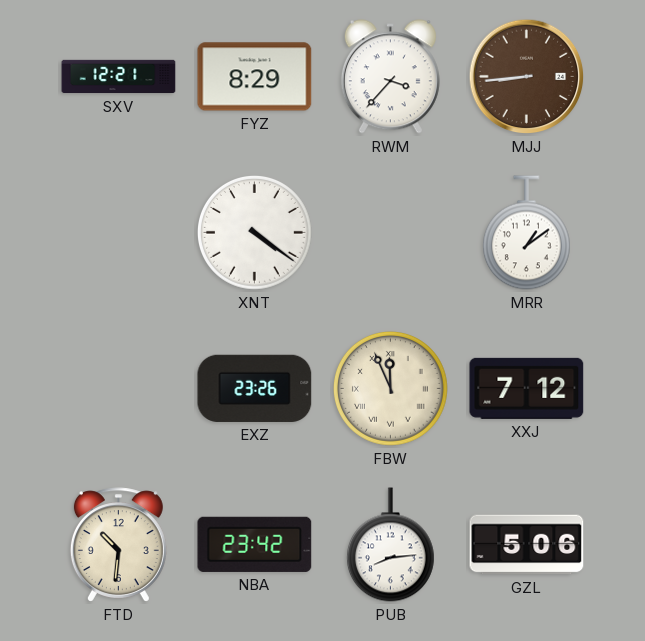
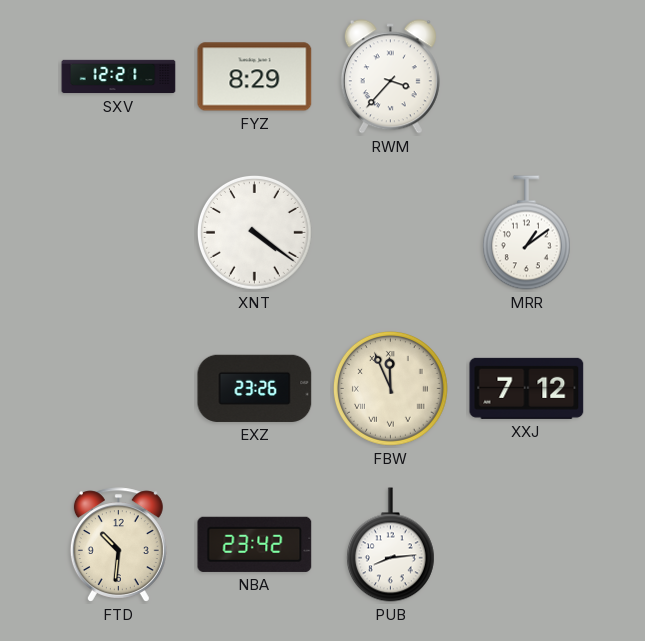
MJJ: 8:44 -> none
GZL: 5:06 -> none
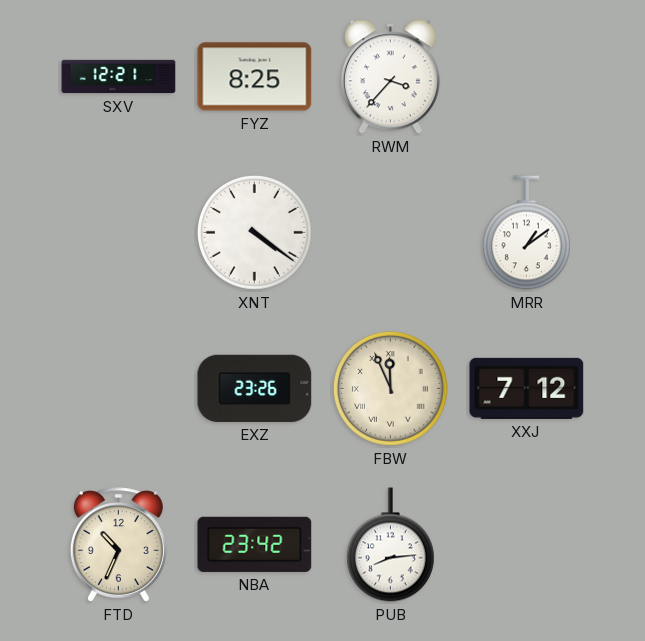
FYZ: 8:29 -> 8:25
FTD: 10:31 -> 10:34
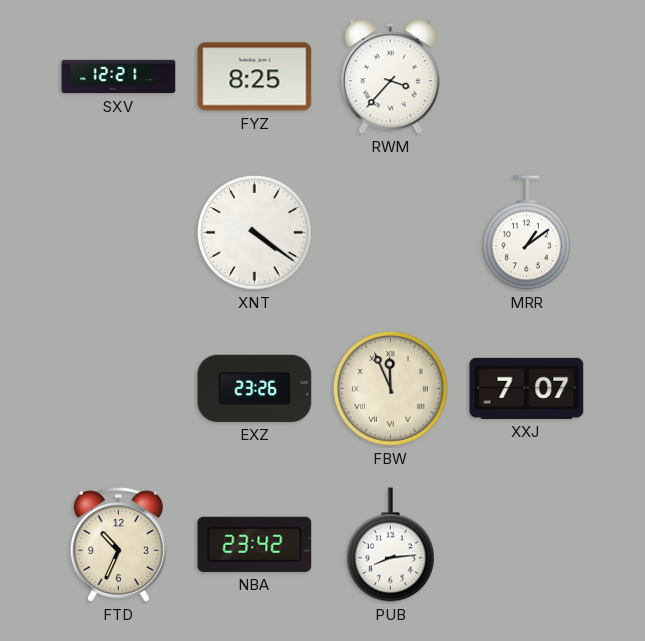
XXJ: 7:12 -> 7:07
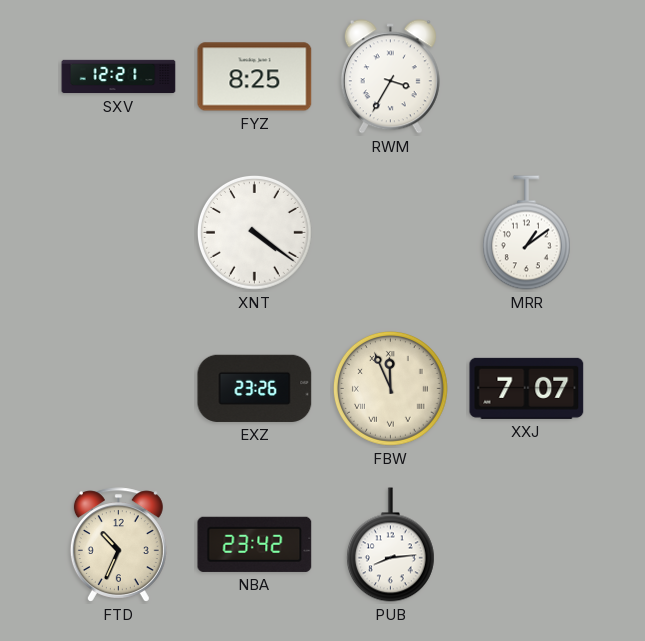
RWM: 3:37 -> 3:35
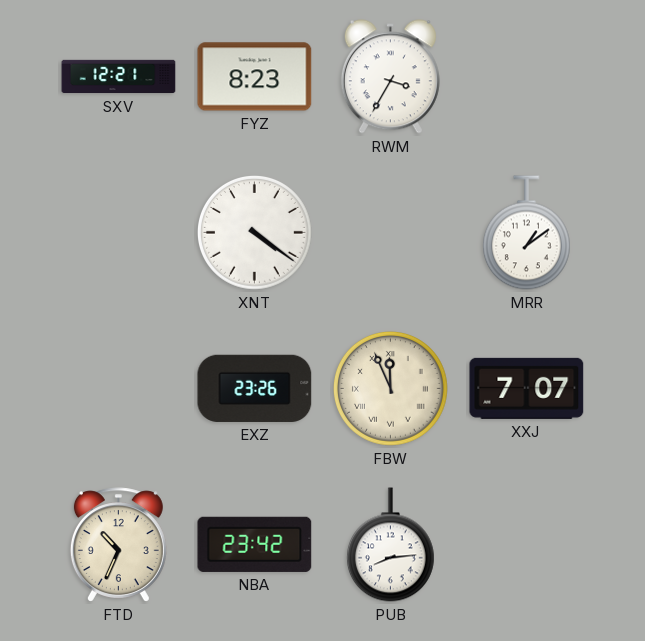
FYZ: 8:25 -> 8:23
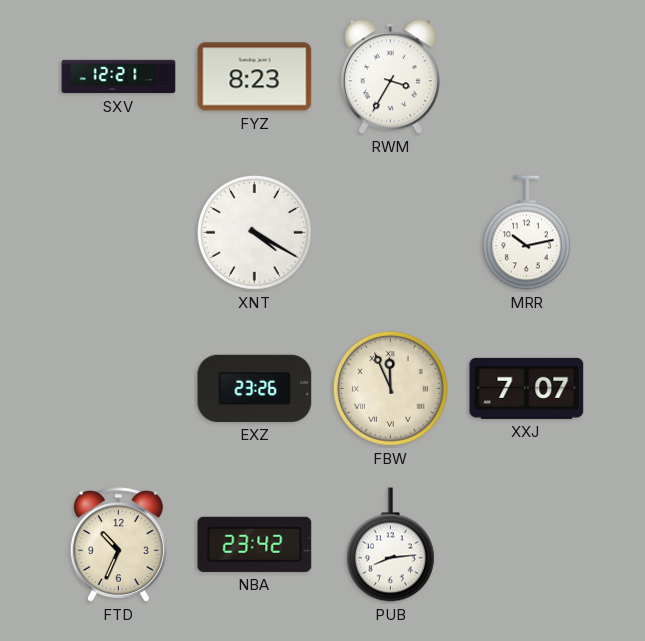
XNT: 4:21 -> 4:20
MRR: 1:09 -> 10:13
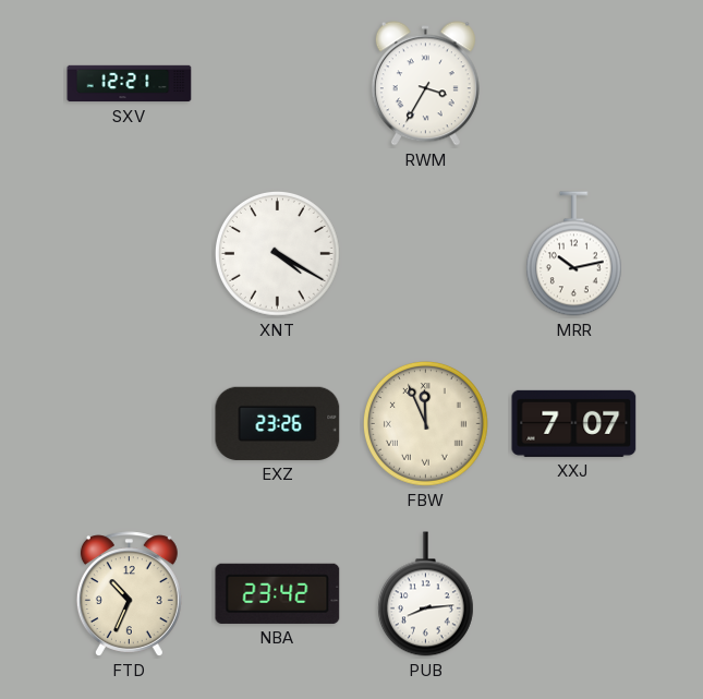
FYZ: 8:23 -> none
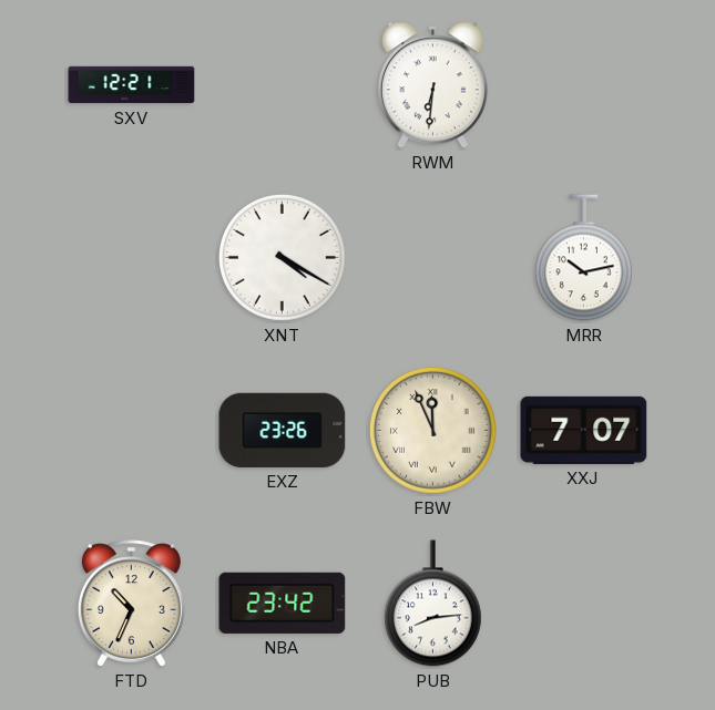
RWM: 3:35 -> 6:31
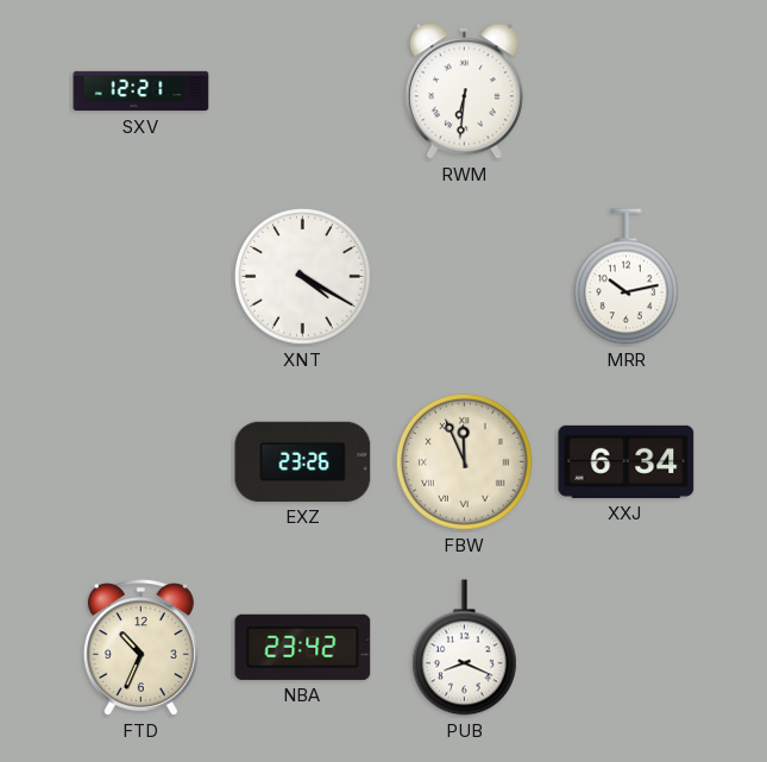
XXJ: 7:07 -> 6:34
PUB: 8:14 -> 8:19
